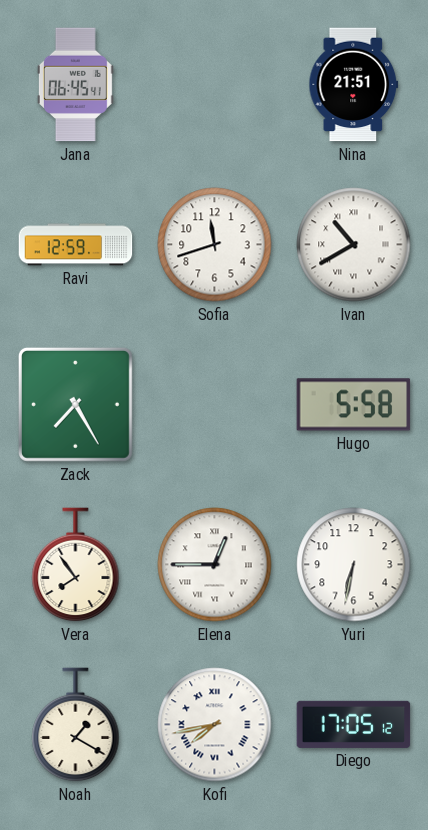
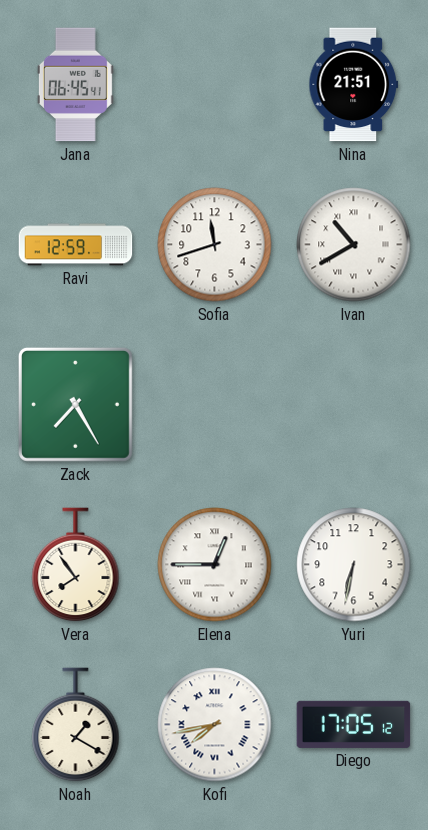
Hugo: 5:58 -> none
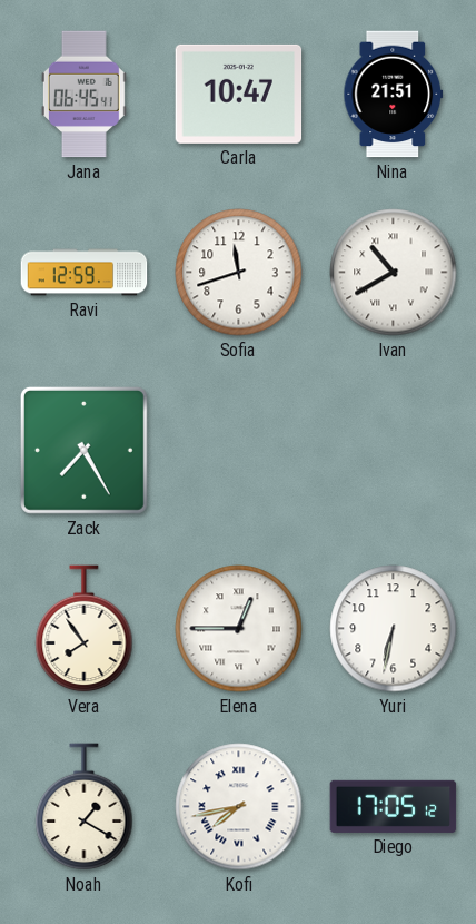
Carla: none -> 10:47
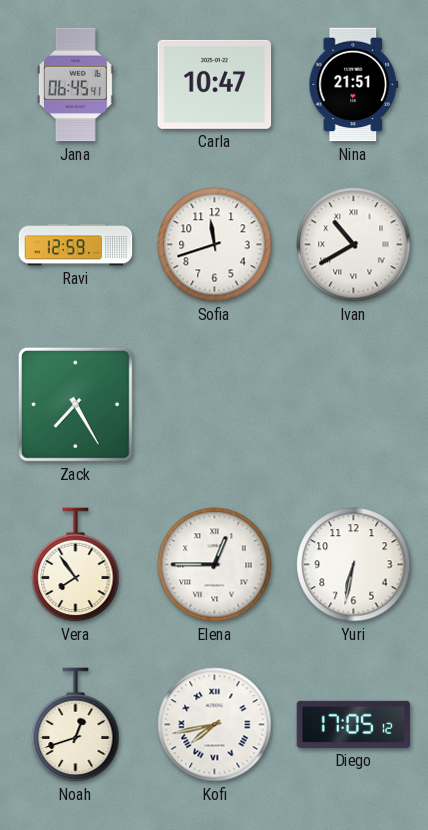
Noah: 1:20 -> 12:42
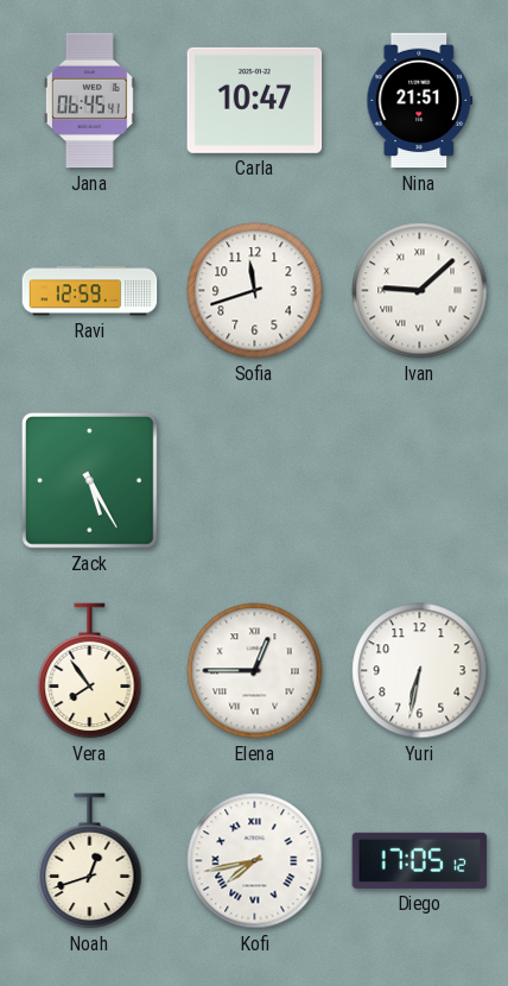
Ivan: 10:40 -> 9:08
Zack: 7:25 -> 5:25
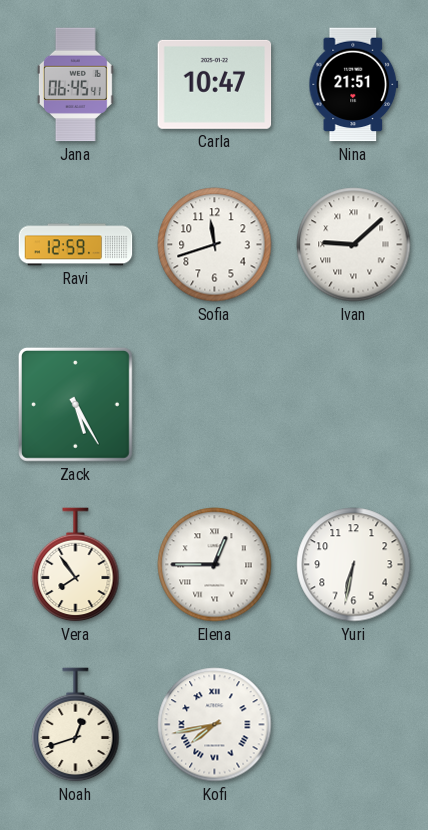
Diego: 17:05 -> none
